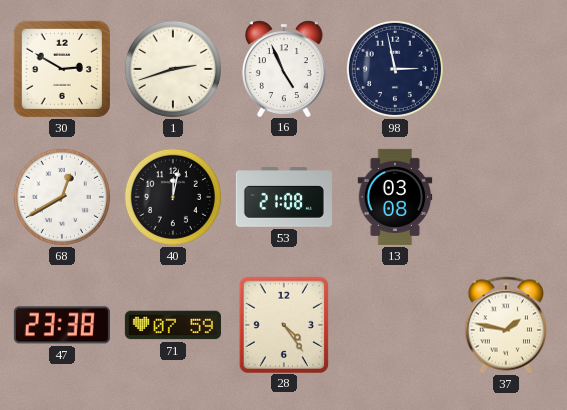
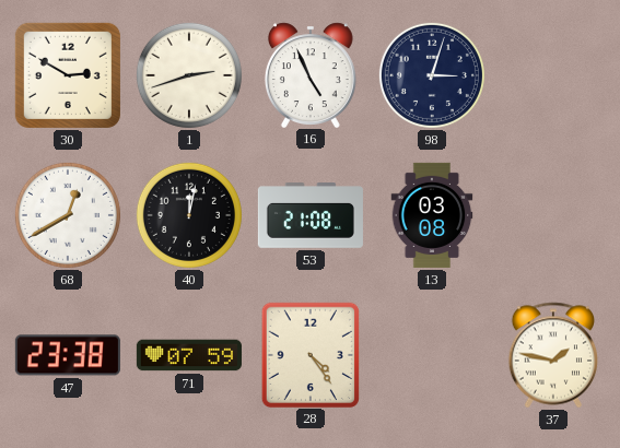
98: 2:58 -> 3:03
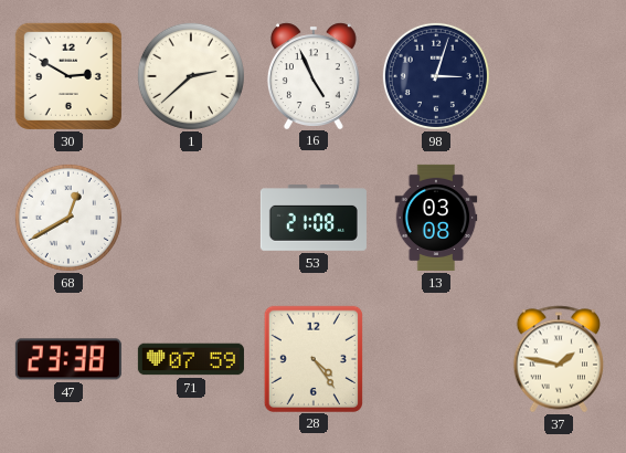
1: 2:42 -> 2:38
40: 12:02 -> none
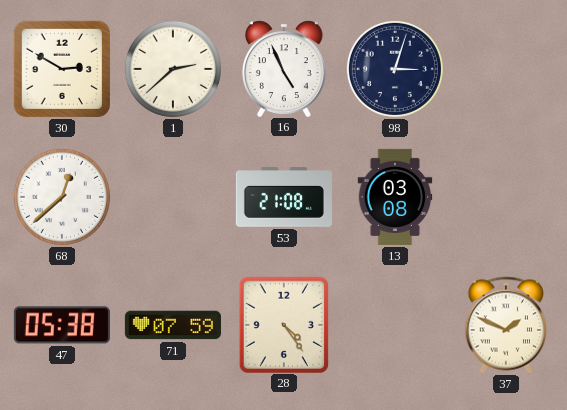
68: 12:40 -> 12:38
47: 23:38 -> 05:38
37: 1:47 -> 1:49
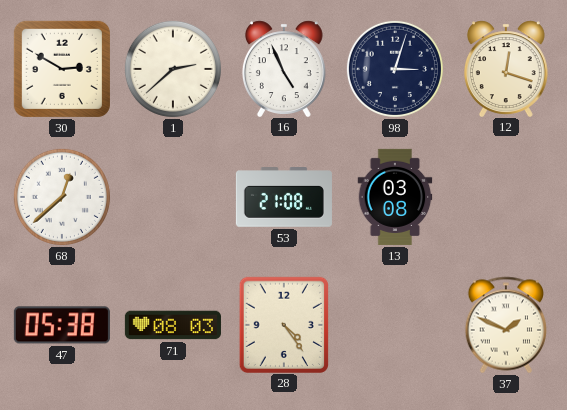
12: none -> 12:18
71: 07:59 -> 08:03
